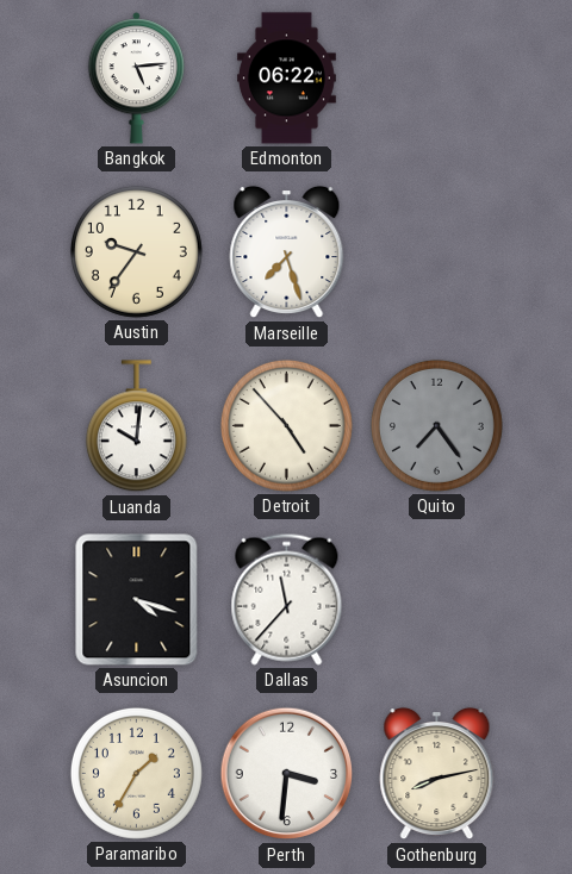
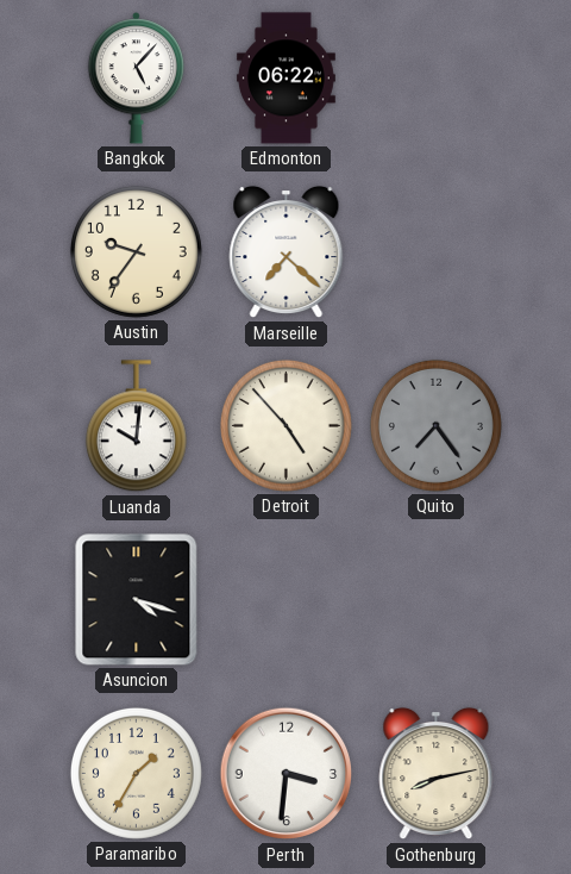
Bangkok: 5:14 -> 5:07
Marseille: 7:27 -> 7:22
Dallas: 11:37 -> none
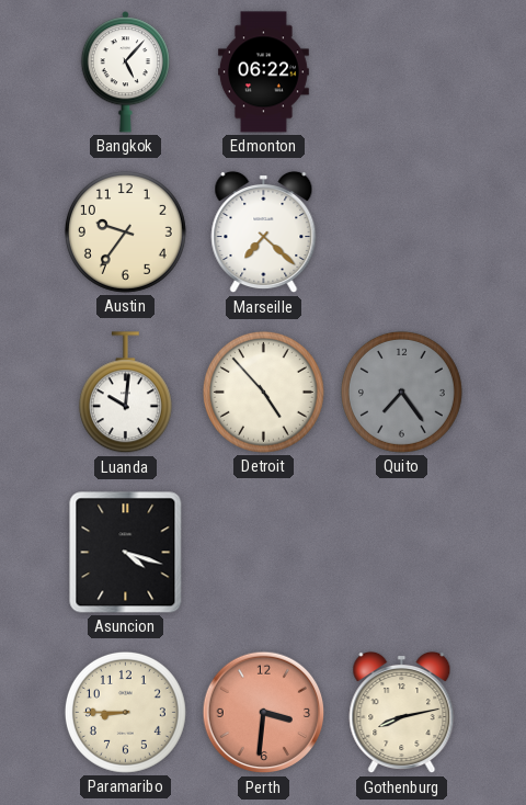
Paramaribo: 1:35 -> 8:45
Perth dial: white -> salmon
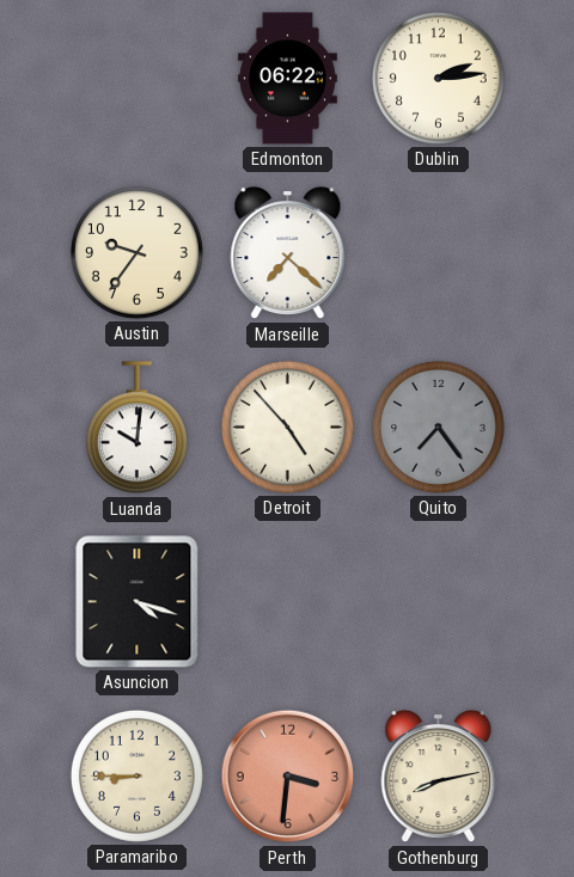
Bangkok: 5:07 -> none
Dublin: none -> 2:14
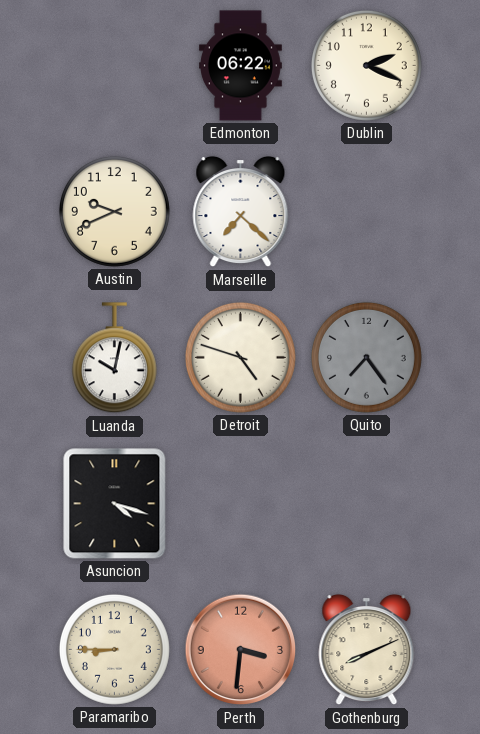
Dublin: 2:14 -> 2:19
Austin: 9:36 -> 9:41
Luanda: 10:01 -> 10:02
Detroit: 4:53 -> 4:48
Gothenburg: 8:13 -> 8:11
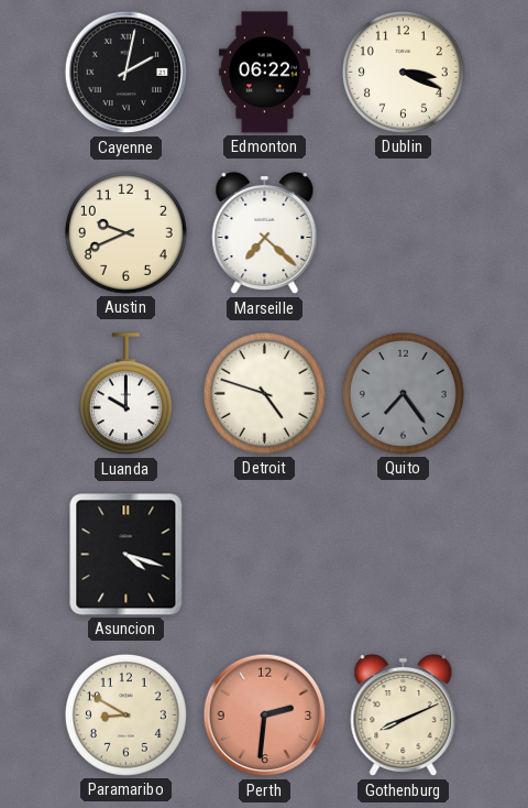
Cayenne: none -> 2:02
Dublin: 2:19 -> 3:19
Luanda: 10:02 -> 10:00
Paramaribo: 8:45 -> 8:50
Perth: 3:31 -> 2:31
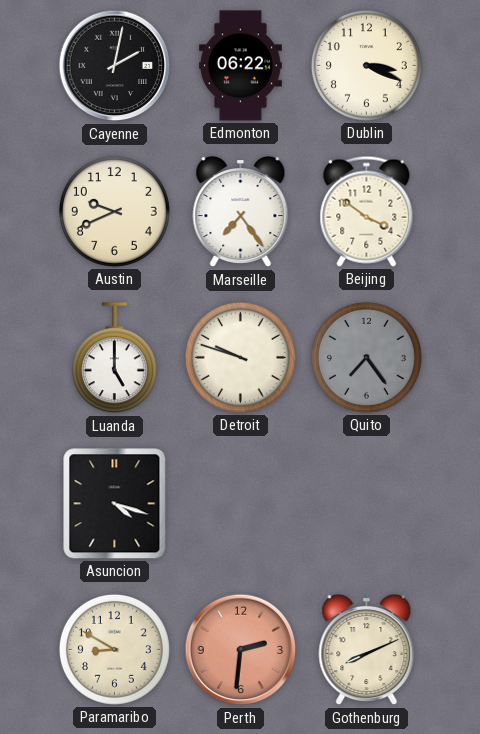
Marseille: 7:22 -> 7:24
Beijing: none -> 3:51
Luanda: 10:00 -> 5:00
Detroit: 4:48 -> 9:48
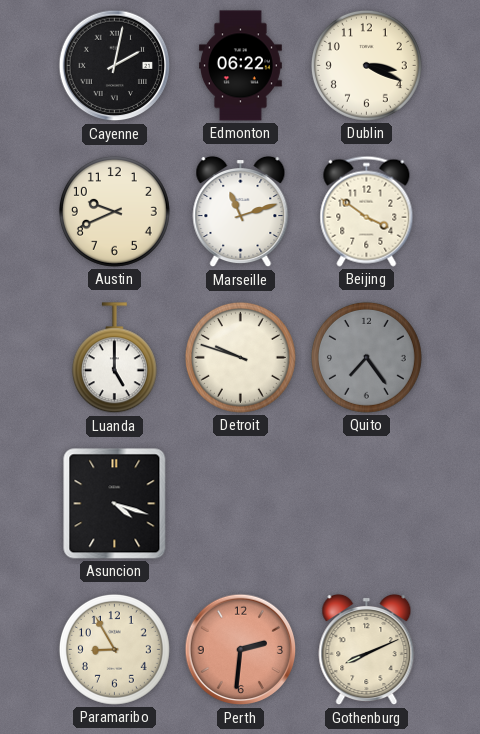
Marseille: 7:24 -> 11:12
Paramaribo: 8:50 -> 8:55
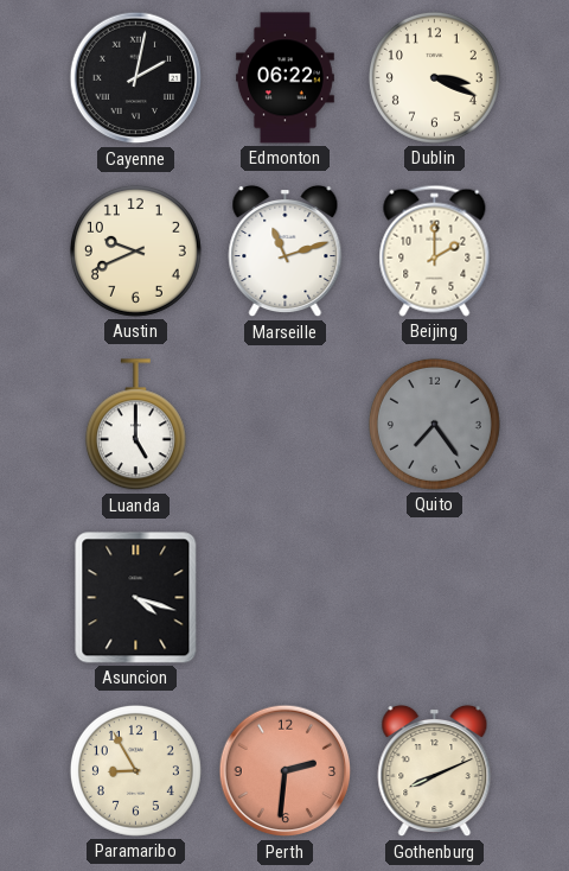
Beijing: 3:51 -> 2:00
Detroit: 9:48 -> none
